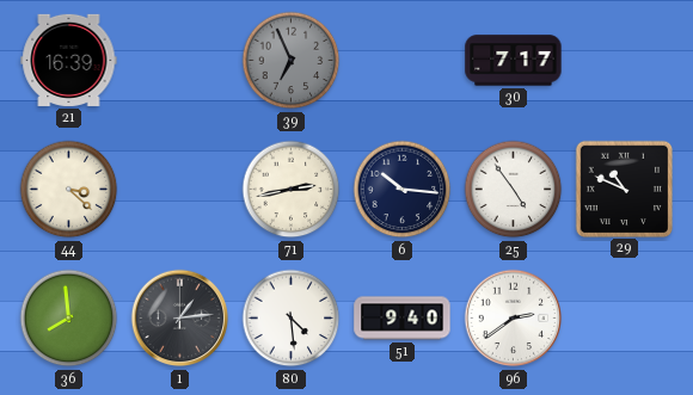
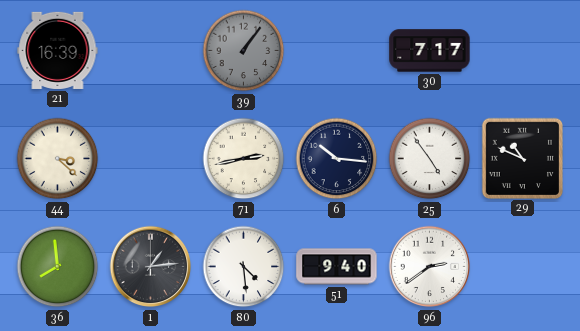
39: 6:56 -> 1:06
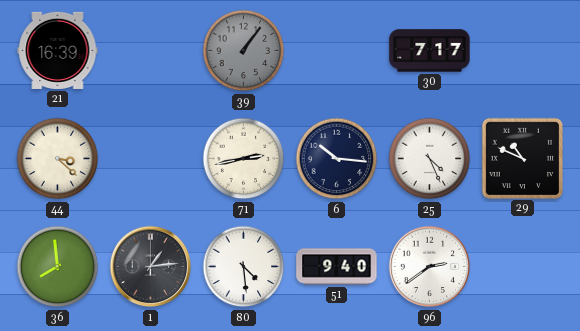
25: 4:54 -> 4:26
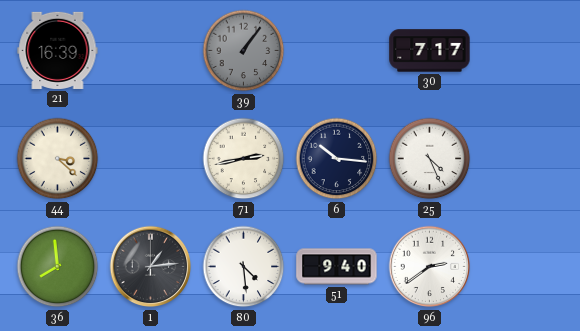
29: 10:49 -> none
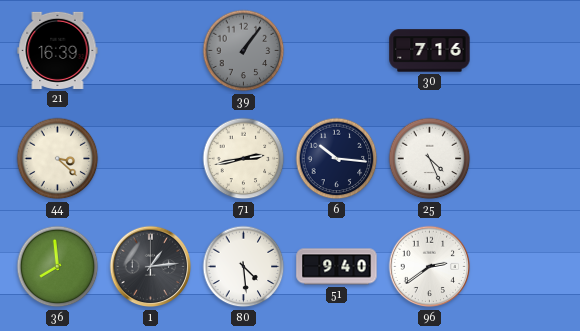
30: 7:17 -> 7:16
